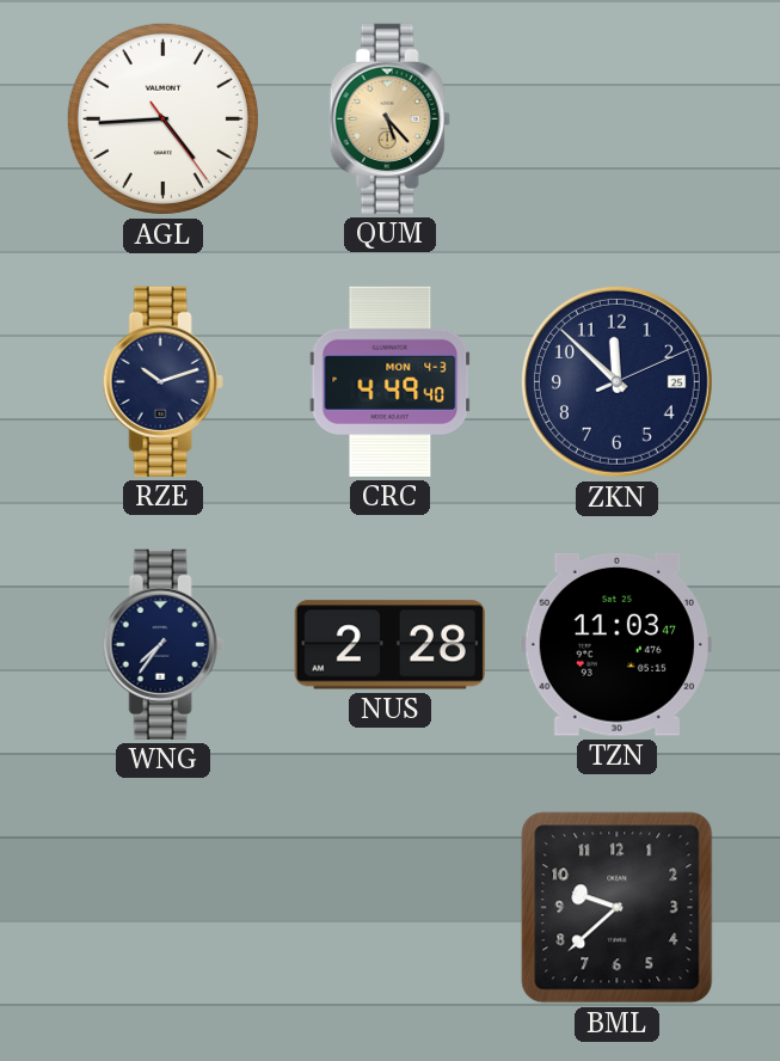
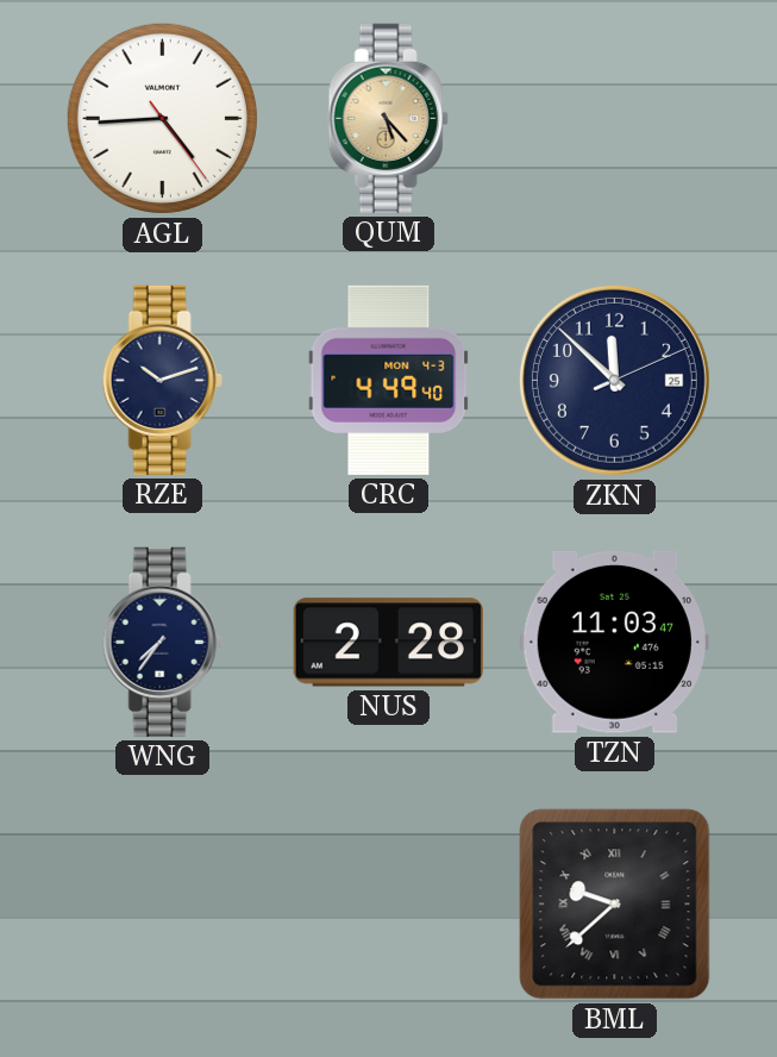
BML numerals: Arabic -> Roman
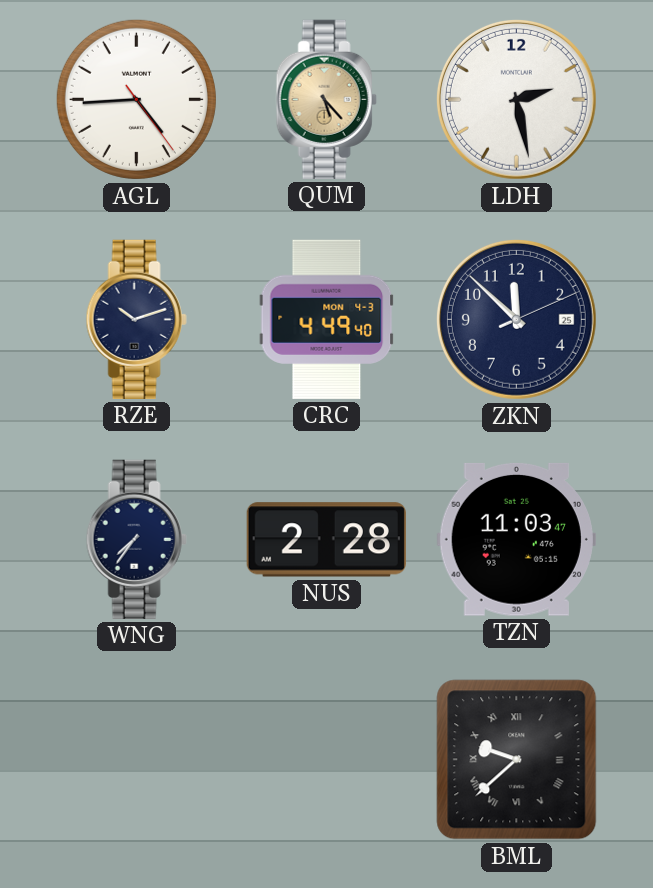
LDH: none -> 2:28
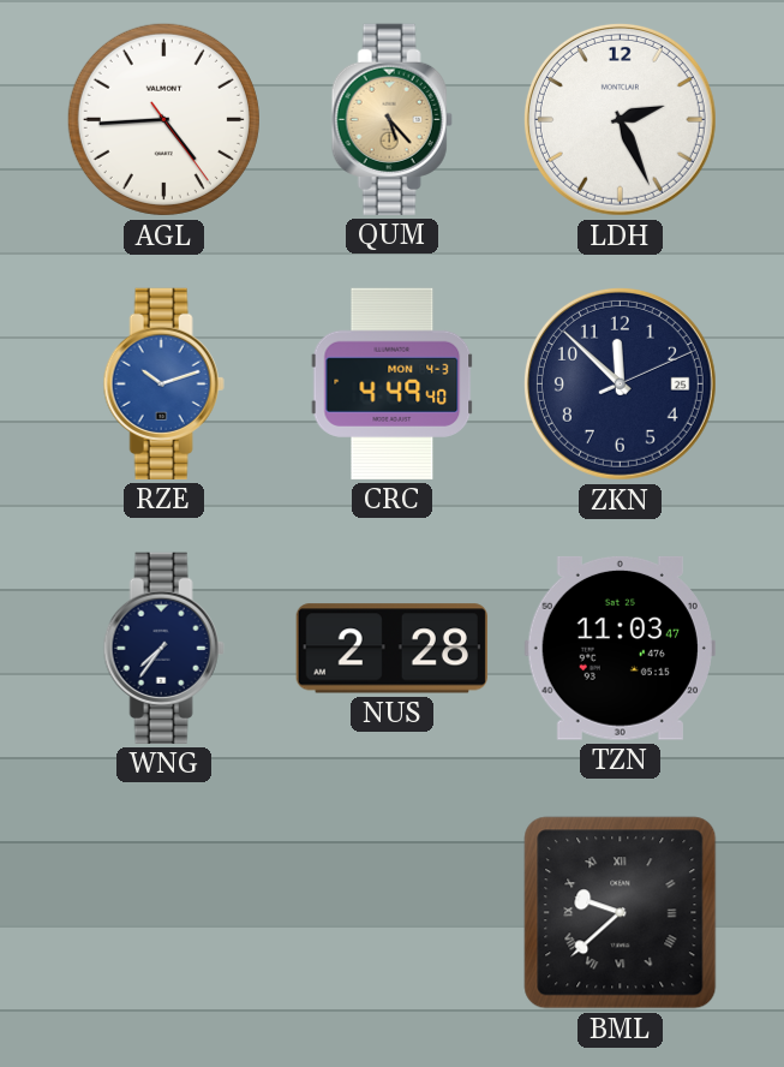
LDH: 2:28 -> 2:26
RZE dial: navy -> blue
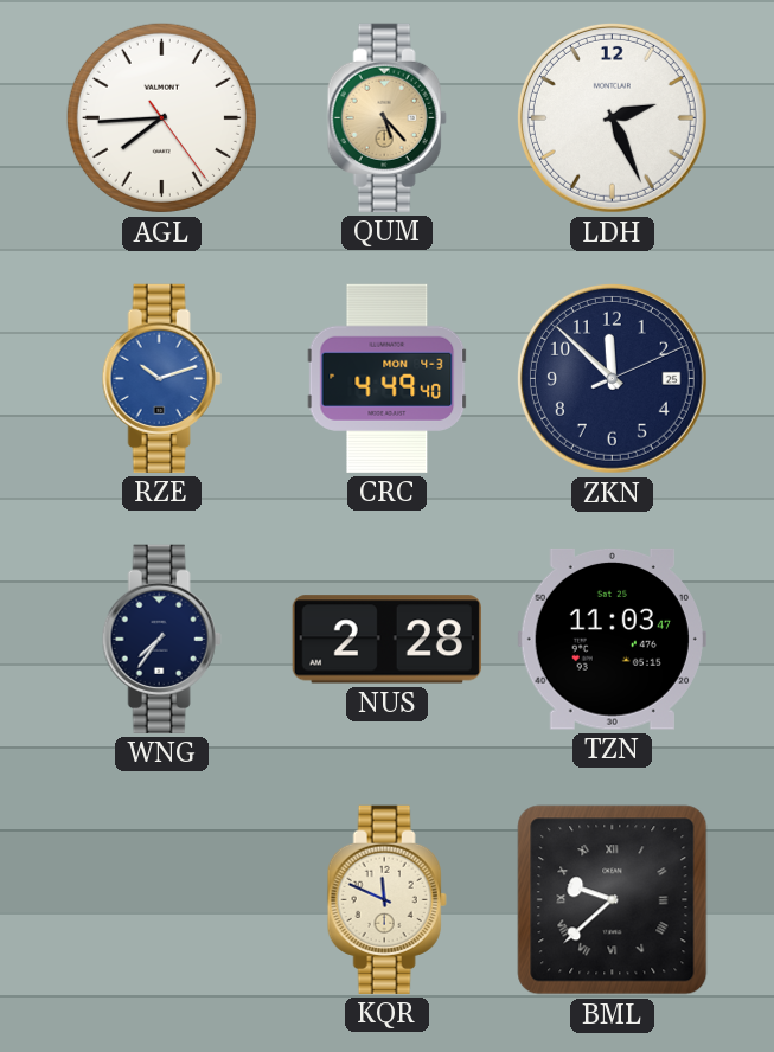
AGL: 4:44 -> 7:44
KQR: none -> 11:49
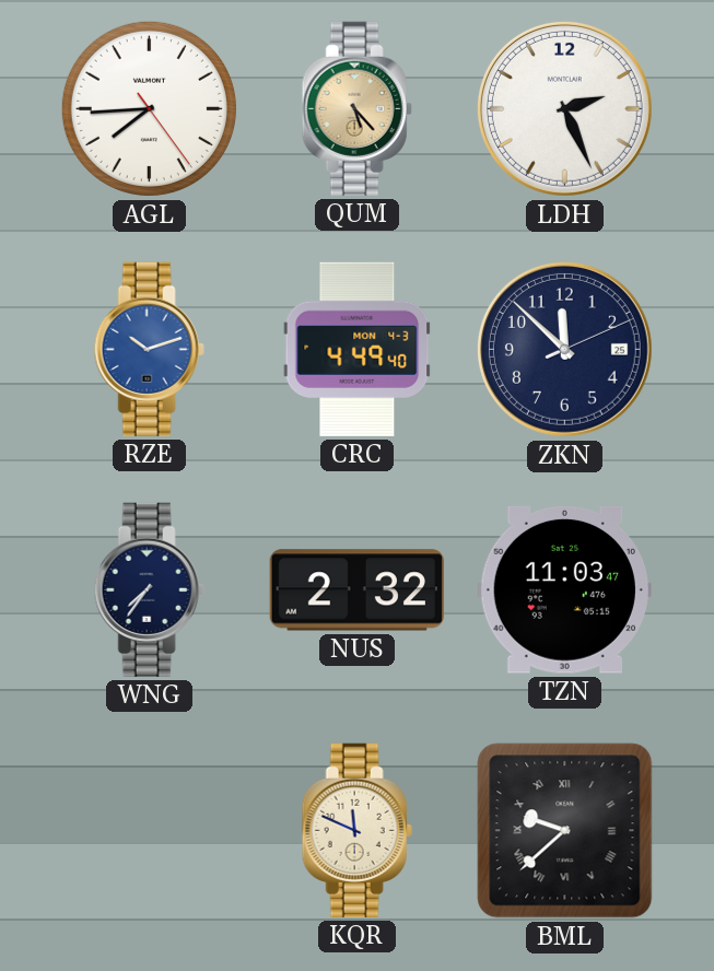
NUS: 2:28 -> 2:32
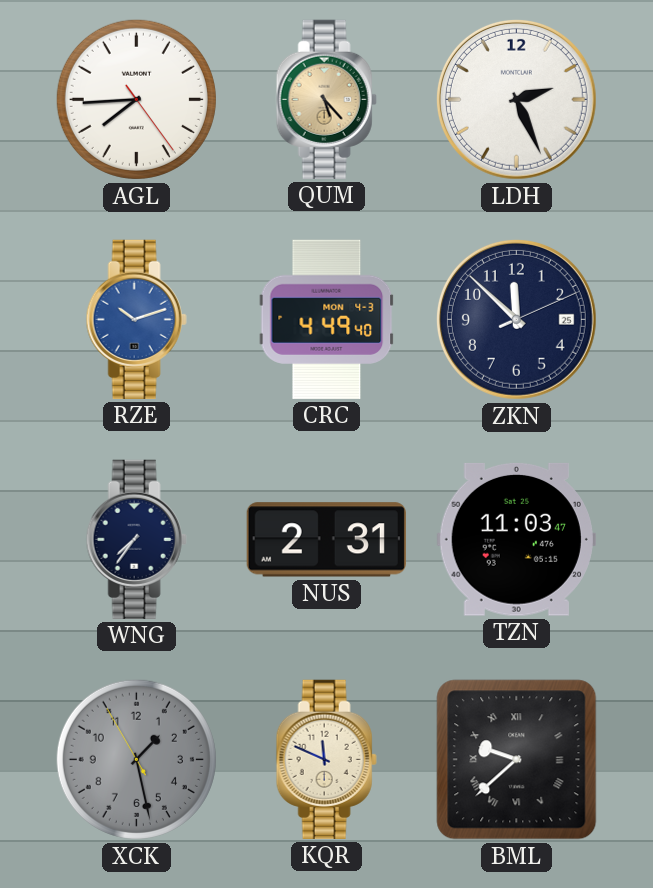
NUS: 2:32 -> 2:31
XCK: none -> 1:27
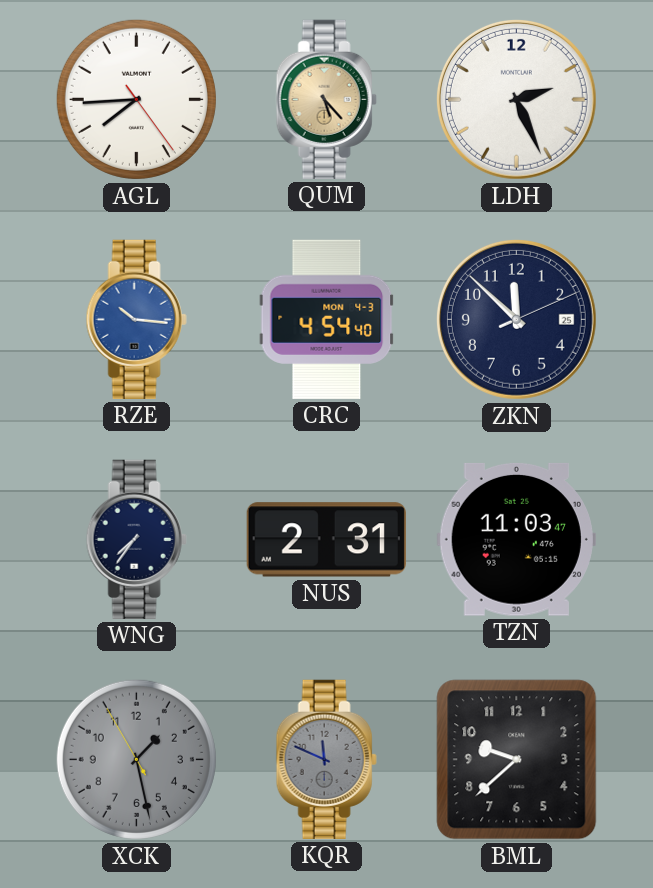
RZE: 10:12 -> 10:16
CRC: 4:49 -> 4:54
KQR dial: cream -> grey
BML numerals: Roman -> Arabic
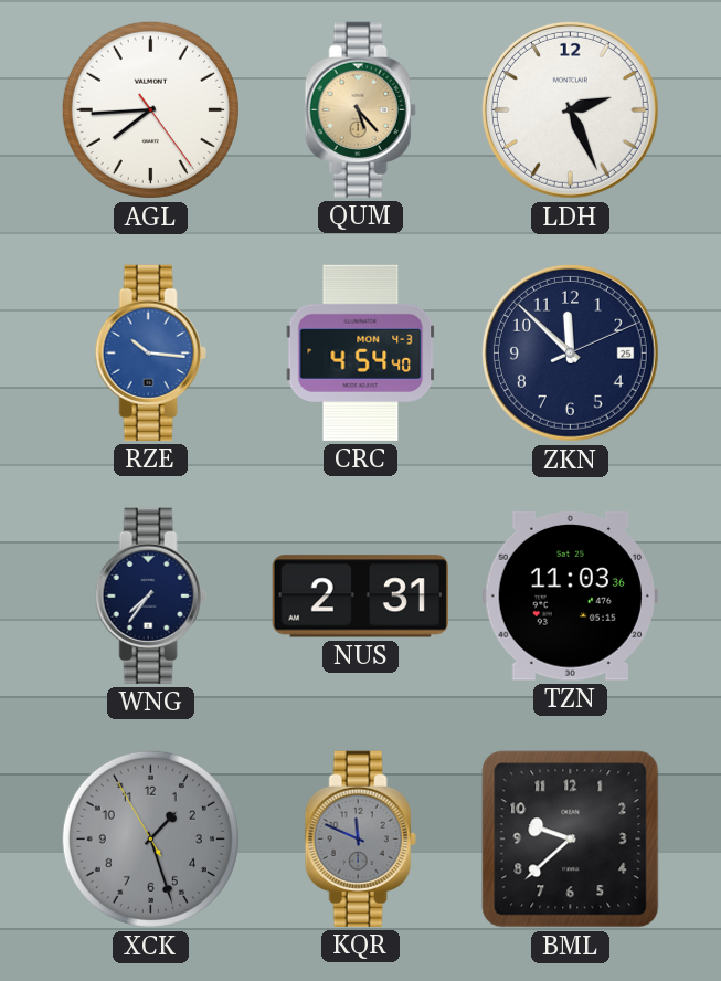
TZN: 11:03:47 -> 11:03:36
XCK: 1:27 -> 1:26
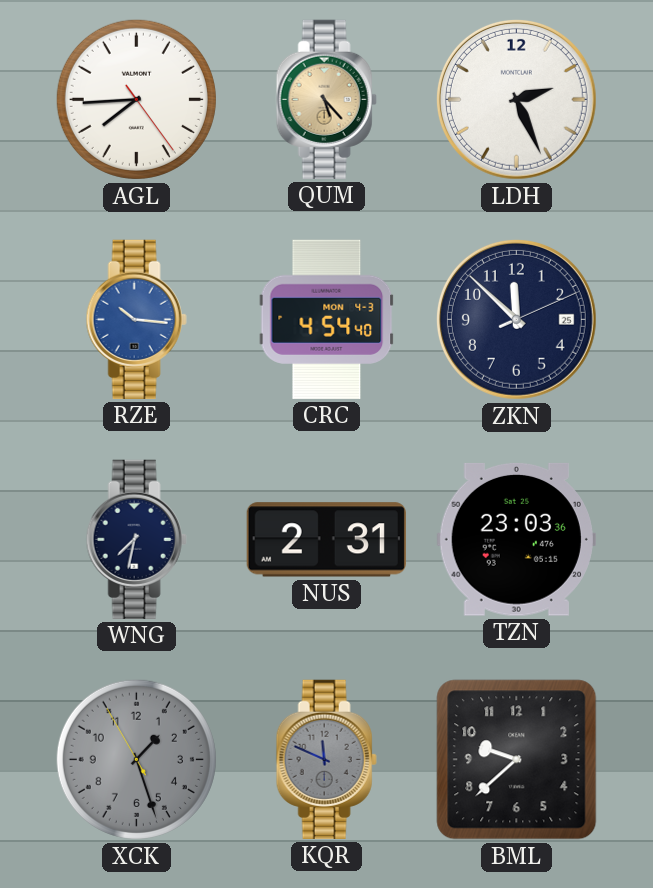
WNG: 7:36 -> 7:32
TZN: 11:03 -> 23:03
